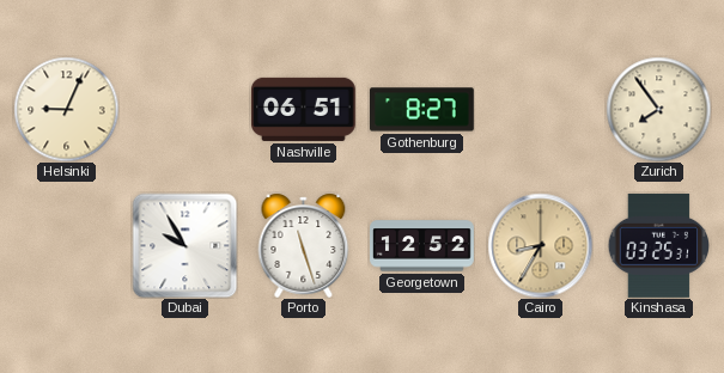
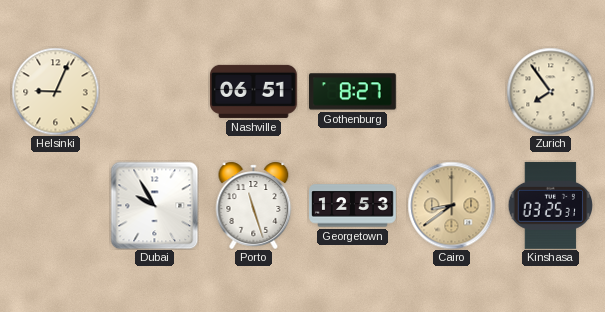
Georgetown: 12:52 -> 12:53
Cairo: 8:35 -> 8:39
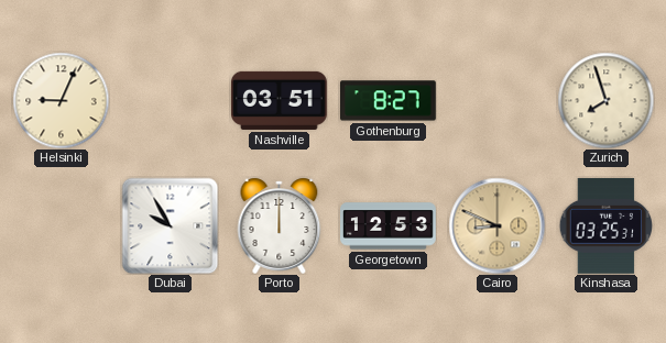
Nashville: 06:51 -> 03:51
Zurich: 7:54 -> 7:57
Porto: 11:27 -> 12:00
Cairo: 8:39 -> 8:49
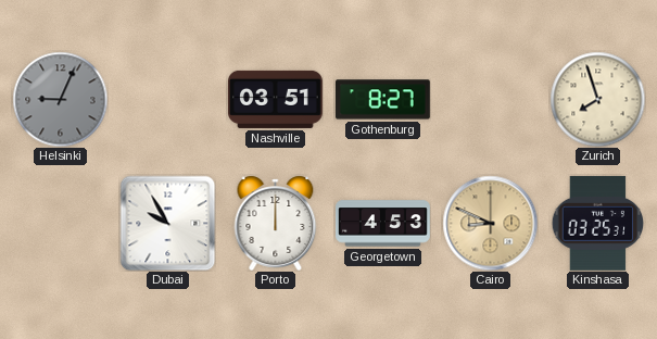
Helsinki dial: cream -> grey
Georgetown: 12:53 -> 4:53
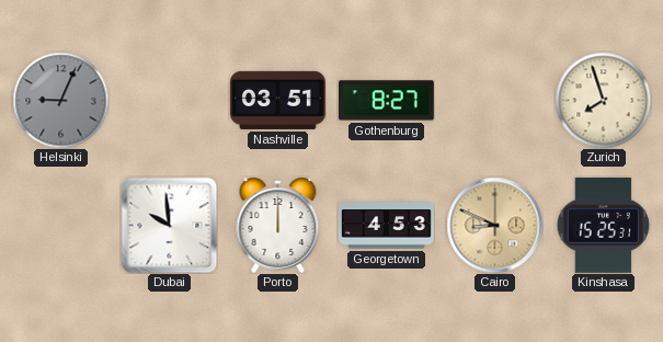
Dubai: 9:55 -> 9:59
Kinshasa: 03:25 -> 15:25
